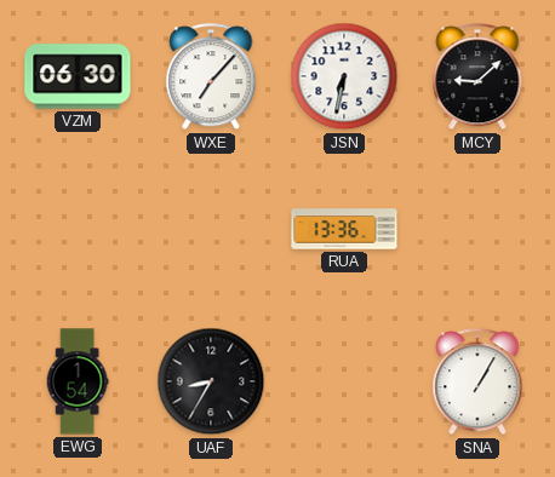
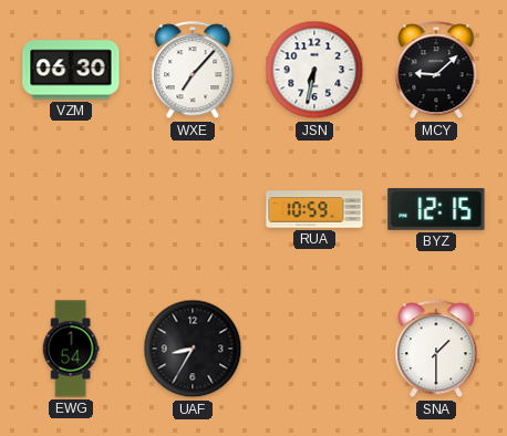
RUA: 13:36 -> 10:59
BYZ: none -> 12:15
SNA: 1:05 -> 1:30
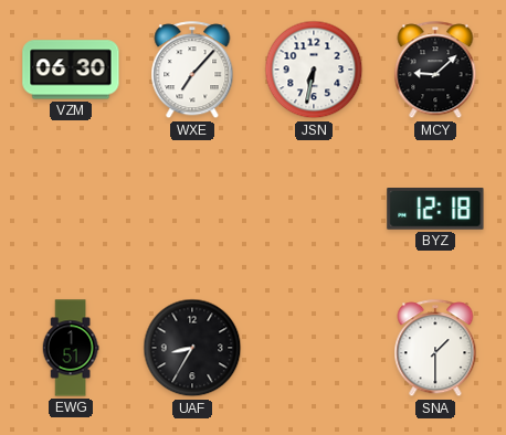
RUA: 10:59 -> none
BYZ: 12:15 -> 12:18
EWG: 1:54 -> 1:51
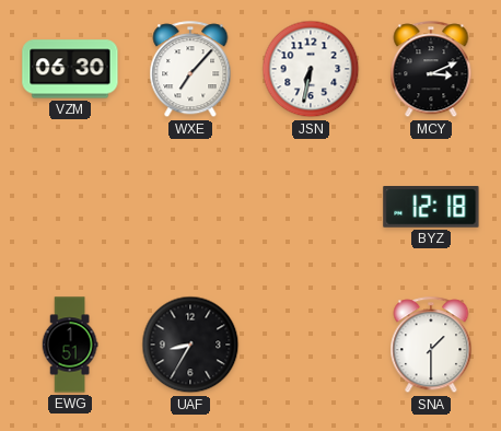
MCY: 9:08 -> 3:11
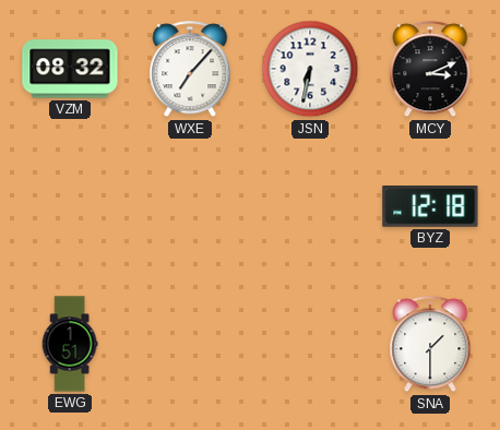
VZM: 06:30 -> 08:32
UAF: 8:35 -> none
